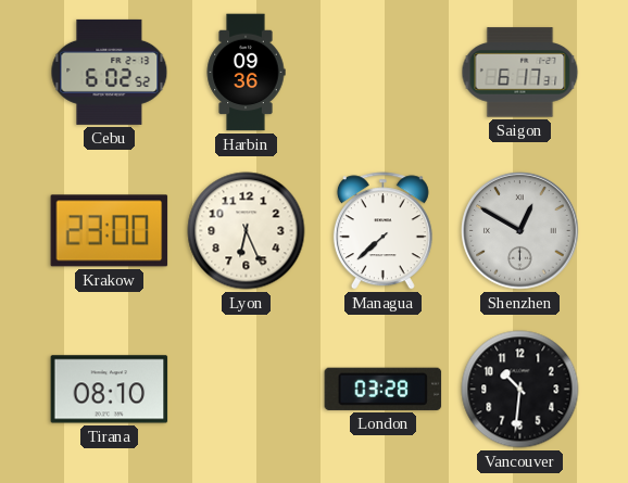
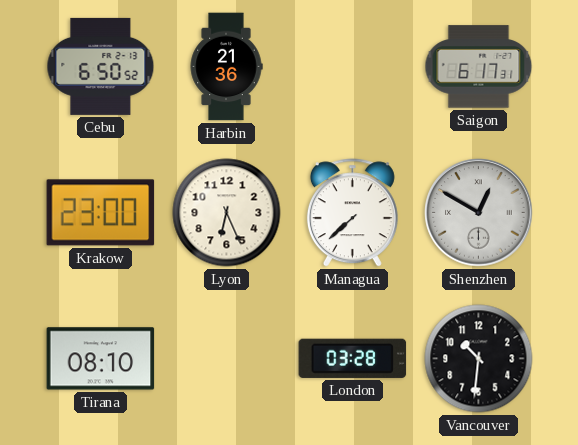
Cebu: 6:02 -> 6:50
Harbin: 09:36 -> 21:36
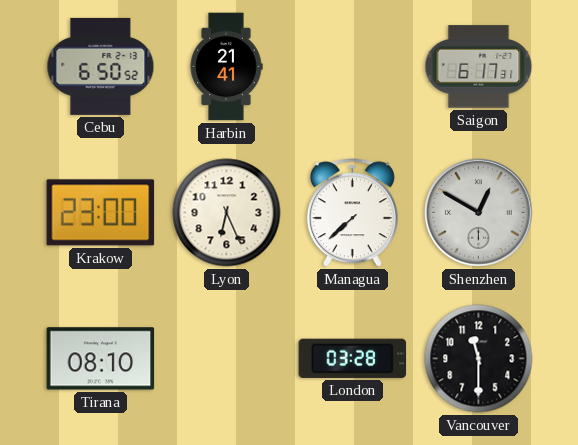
Harbin: 21:36 -> 21:41
Vancouver: 10:31 -> 11:30
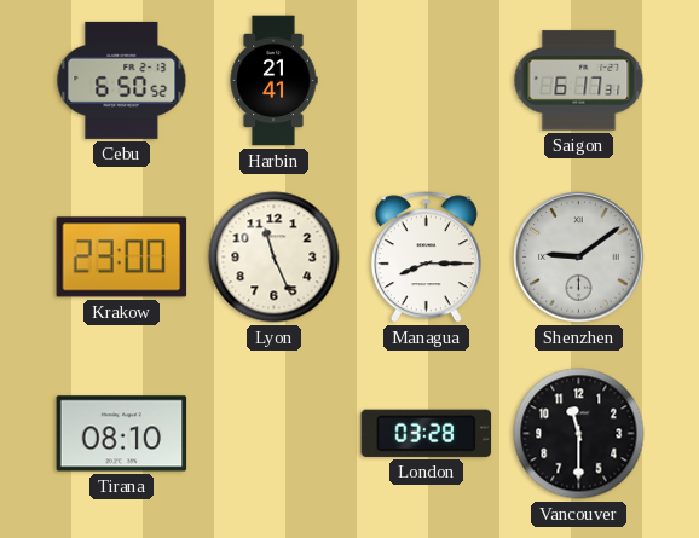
Lyon: 6:26 -> 11:26
Managua: 7:38 -> 8:15
Shenzhen: 12:50 -> 9:09
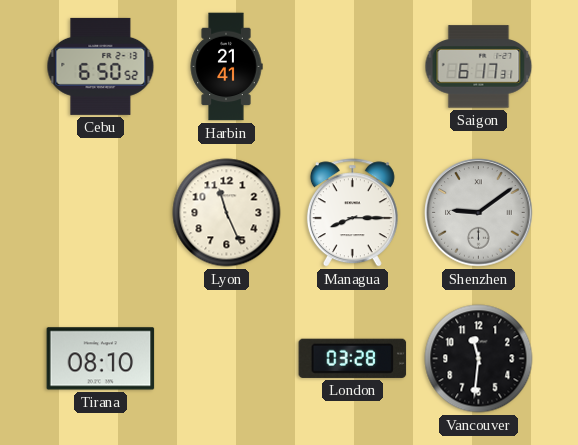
Krakow: 23:00 -> none
Vancouver: 11:30 -> 11:31
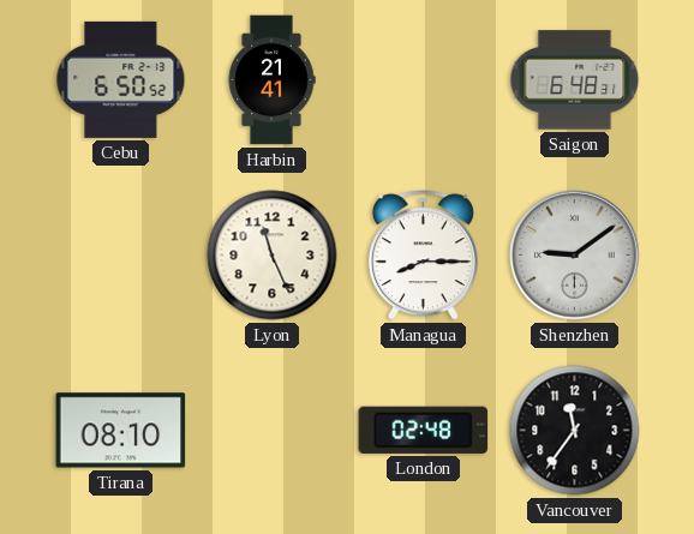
Saigon: 6:17 -> 6:48
London: 03:28 -> 02:48
Vancouver: 11:31 -> 11:36
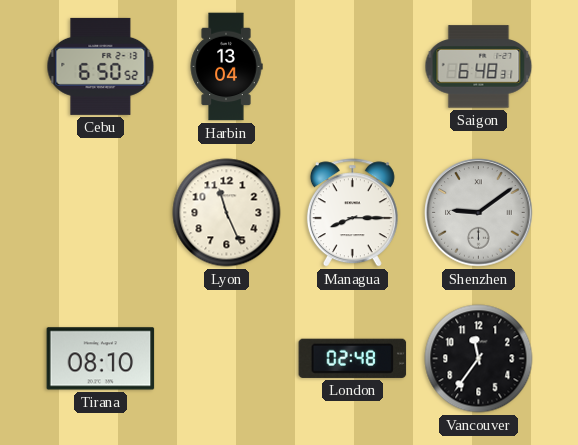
Harbin: 21:41 -> 13:04
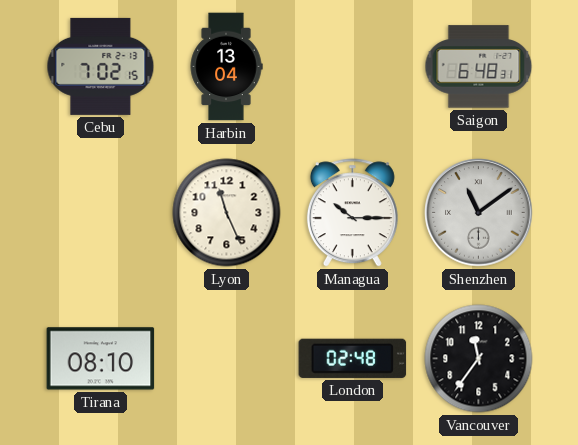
Cebu: 6:50 -> 7:02
Managua: 8:15 -> 10:15
Shenzhen: 9:09 -> 11:09
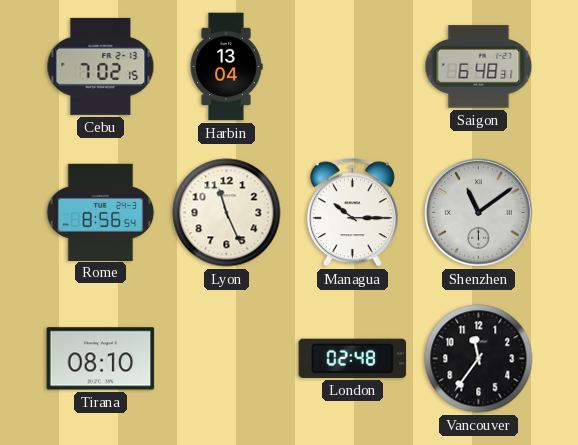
Rome: none -> 8:56
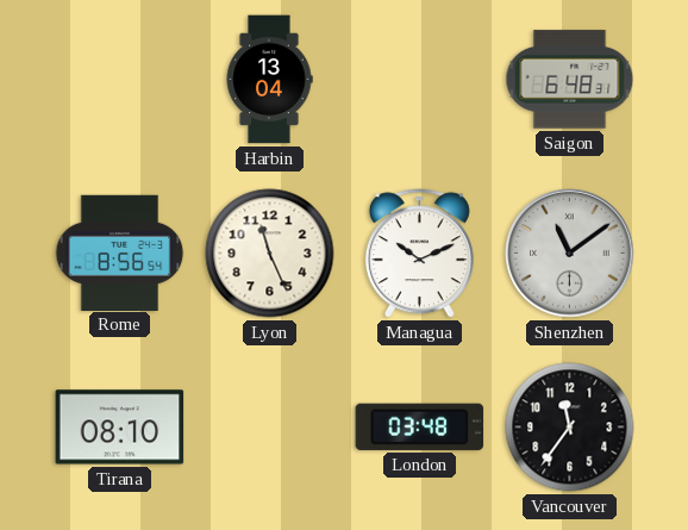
Cebu: 7:02 -> none
Managua: 10:15 -> 10:11
London: 02:48 -> 03:48
